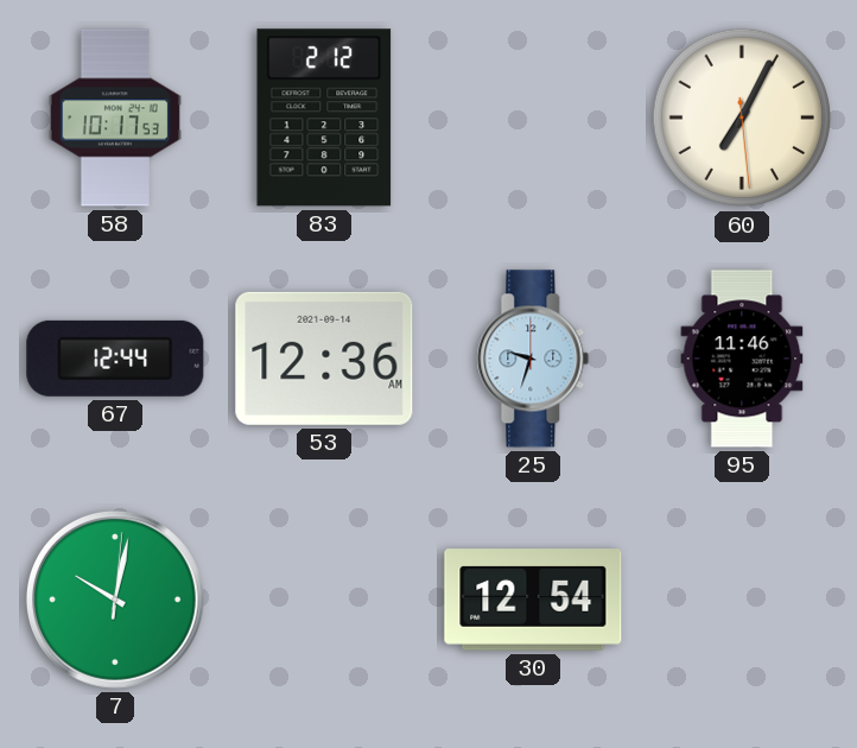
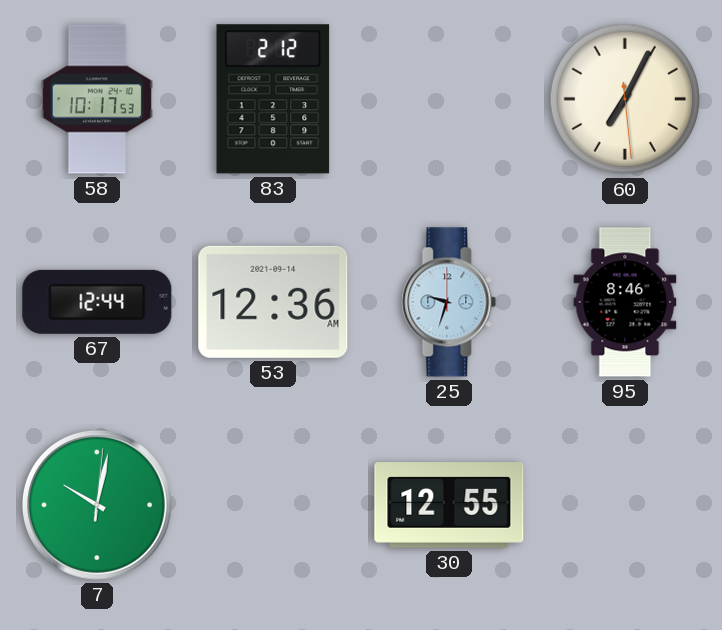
95: 11:46 -> 8:46
30: 12:54 -> 12:55
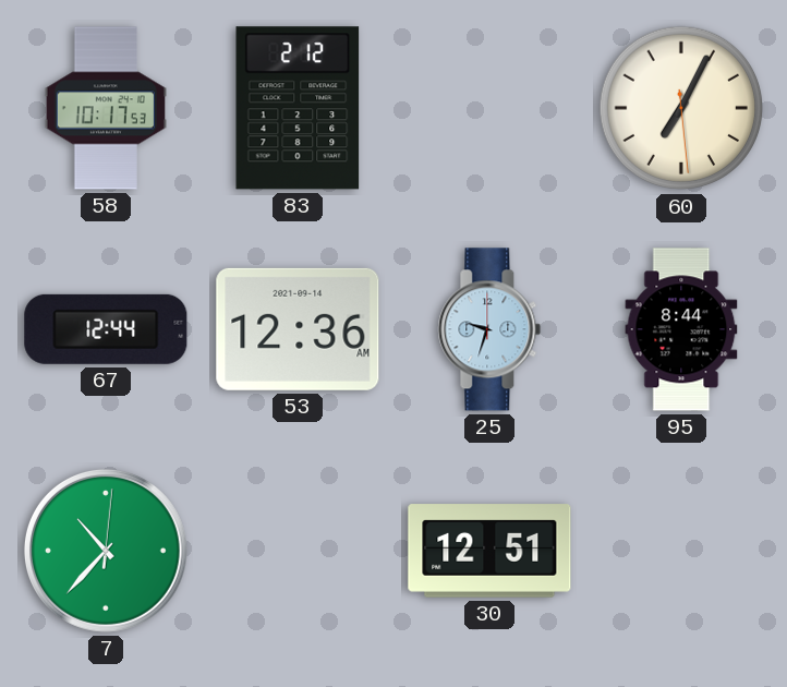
95: 8:46 -> 8:44
7: 10:02 -> 10:37
30: 12:55 -> 12:51
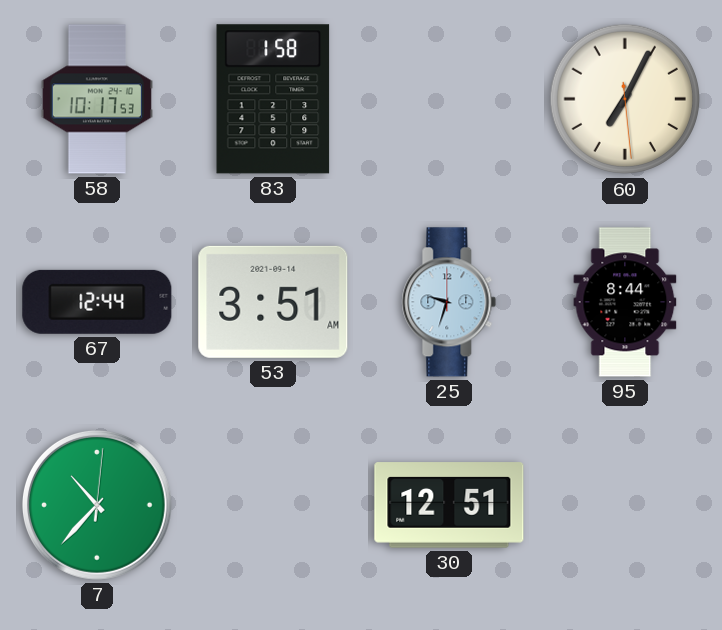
83: 2:12 -> 1:58
53: 12:36 -> 3:51
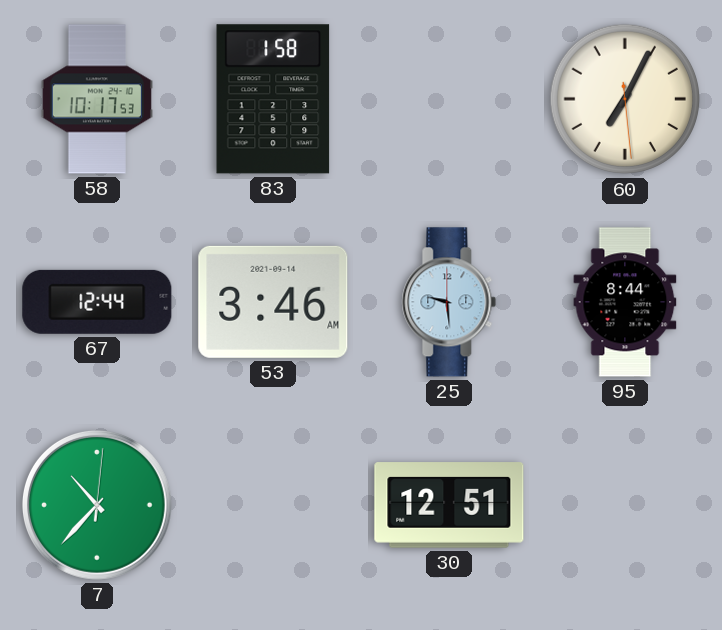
53: 3:51 -> 3:46
25: 9:33 -> 9:29
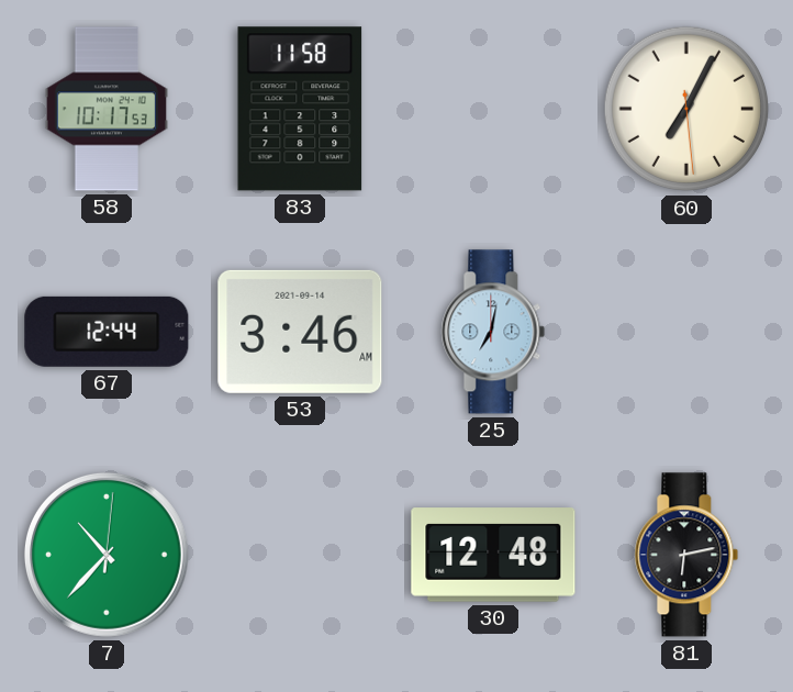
83: 1:58 -> 11:58
25: 9:29 -> 7:02
95: 8:44 -> none
30: 12:51 -> 12:48
81: none -> 6:13
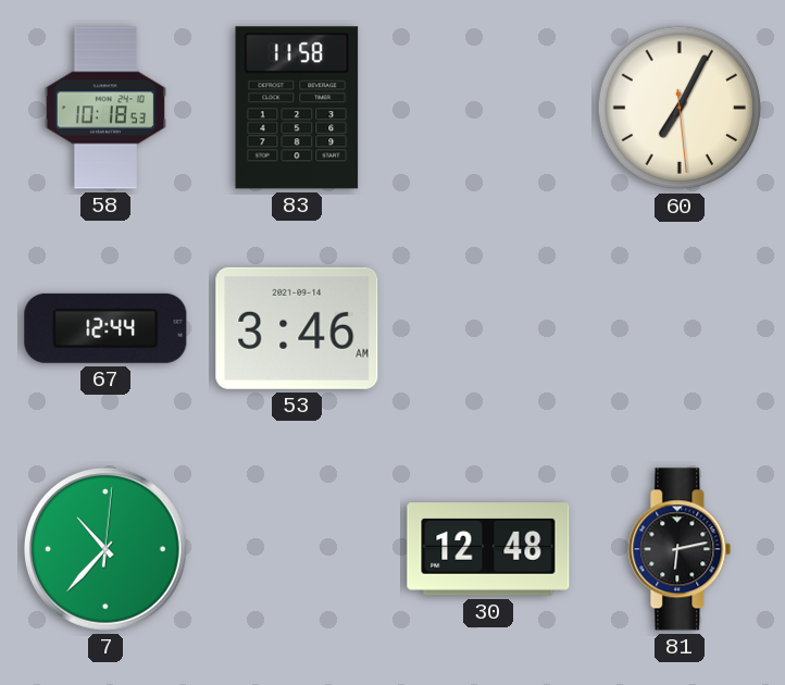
58: 10:17 -> 10:18
25: 7:02 -> none
